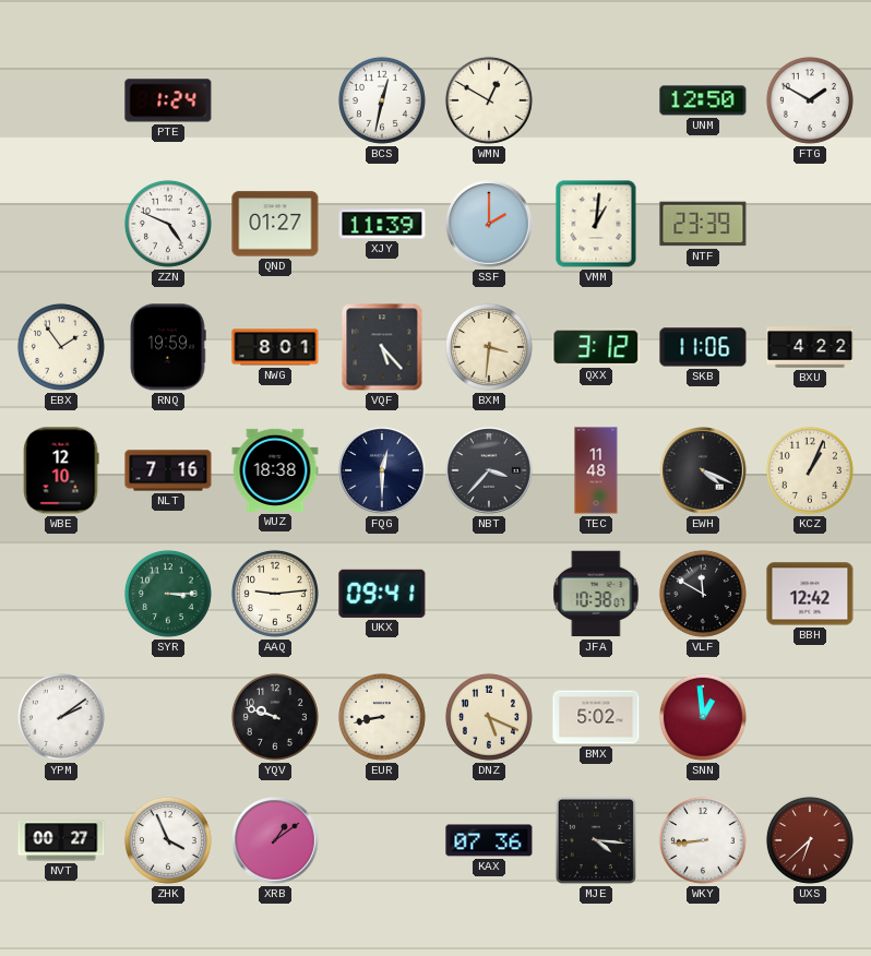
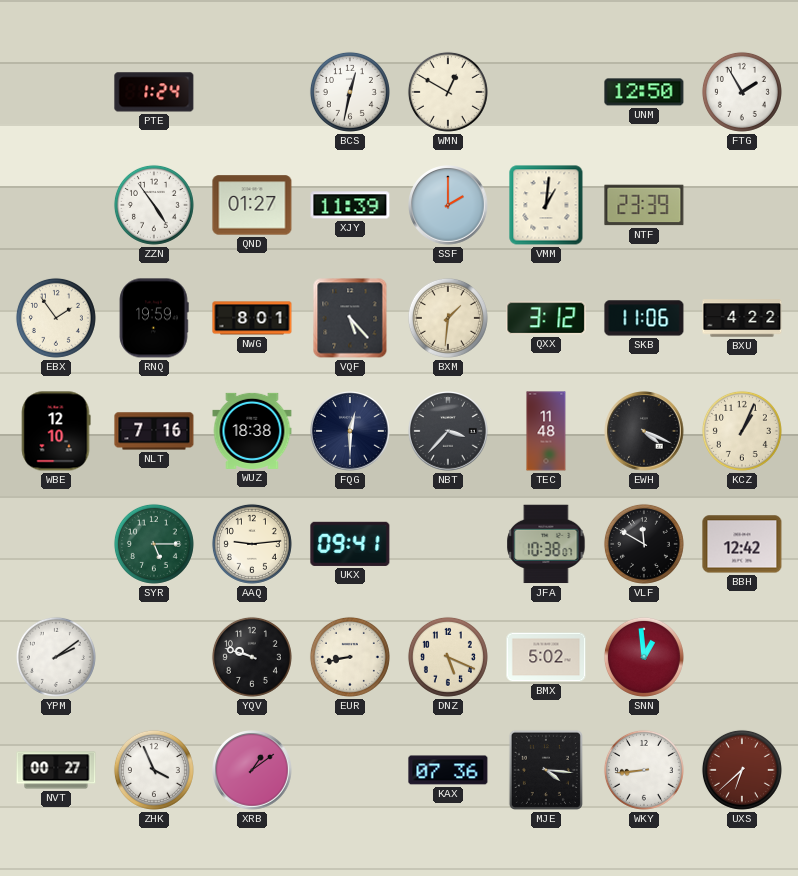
FTG: 1:50 -> 1:55
ZZN: 4:49 -> 4:54
BXM: 3:31 -> 1:31
SYR: 3:15 -> 5:15
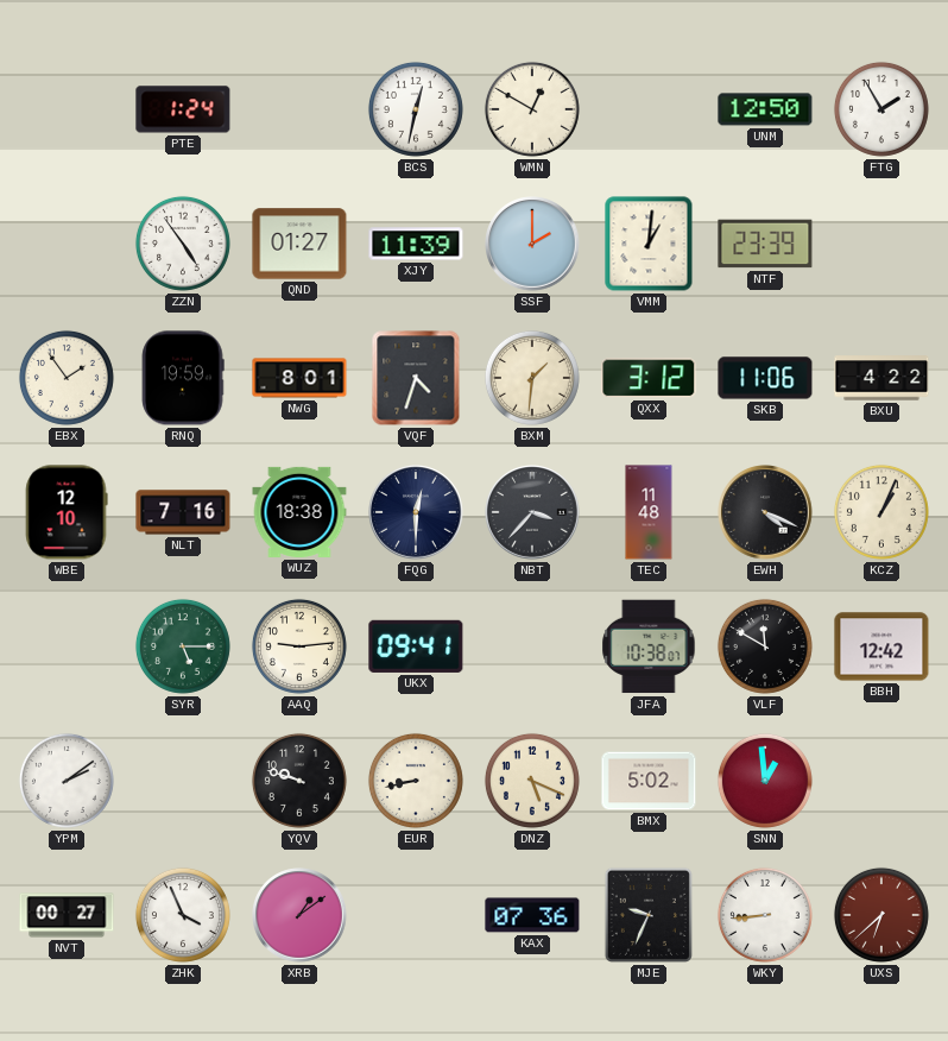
VQF: 5:23 -> 4:33
MJE: 4:16 -> 9:34
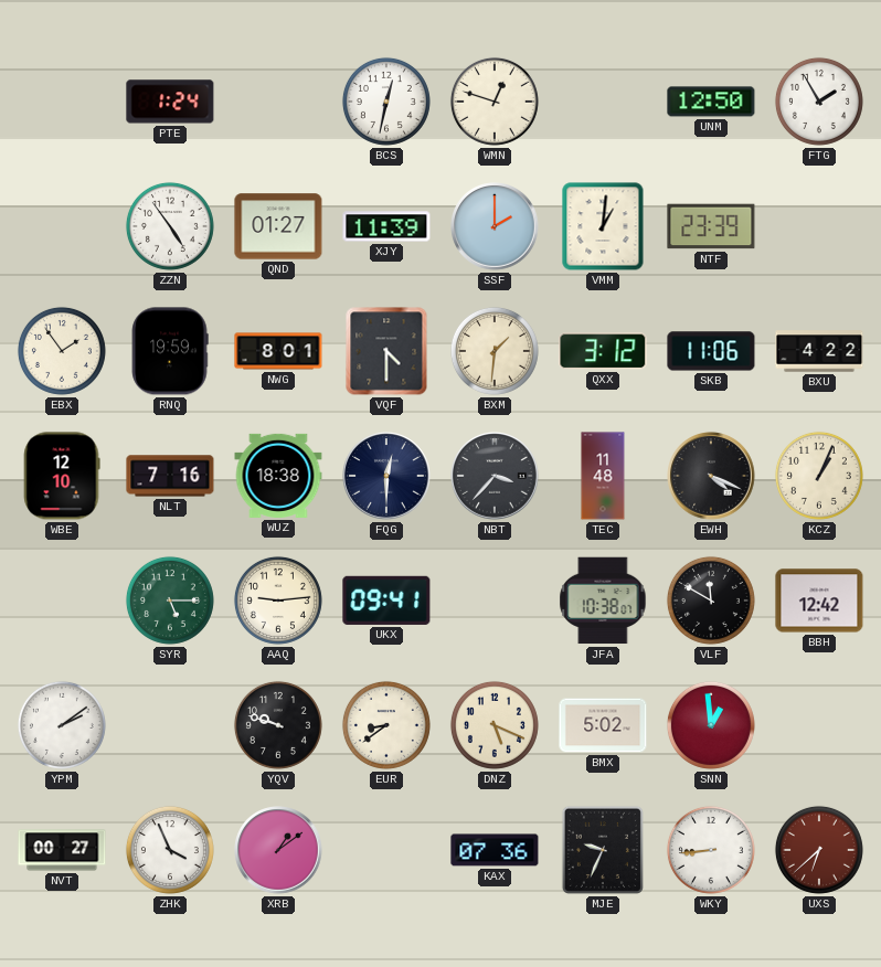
WMN: 12:50 -> 12:48
VQF: 4:33 -> 4:30
EUR: 8:43 -> 8:39
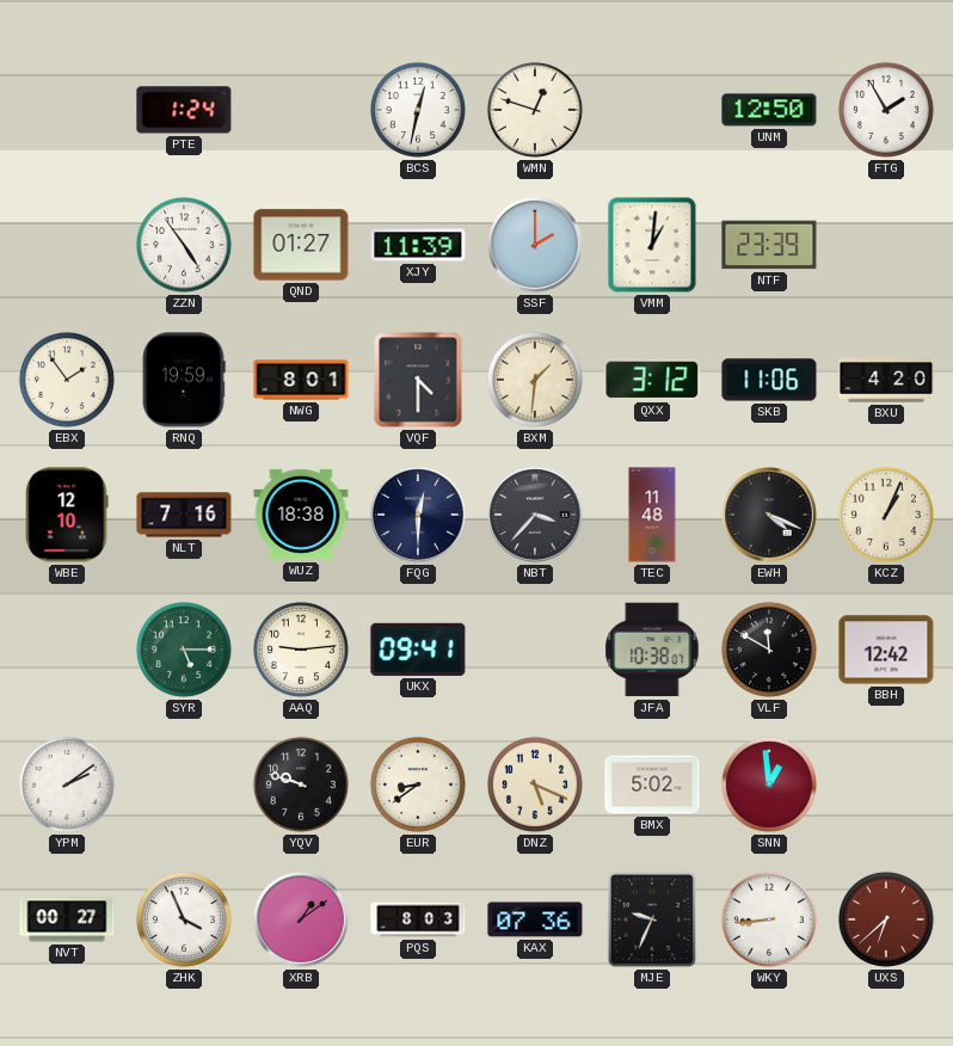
BXU: 4:22 -> 4:20
PQS: none -> 8:03
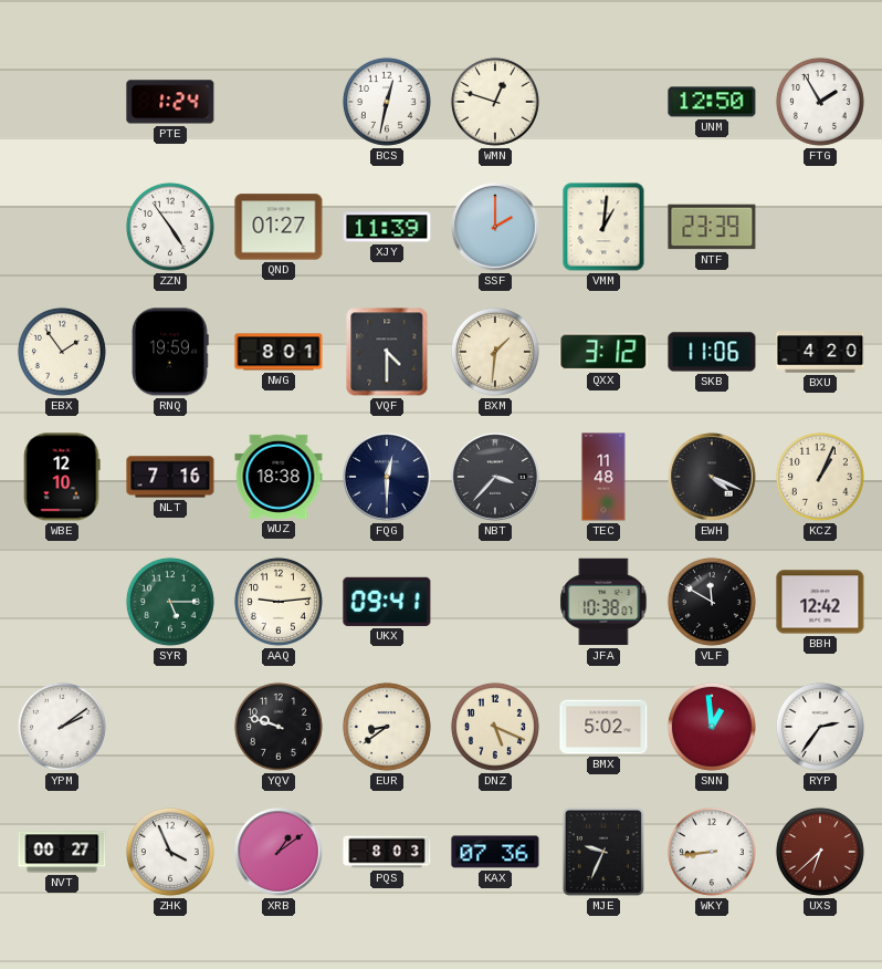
RYP: none -> 2:36
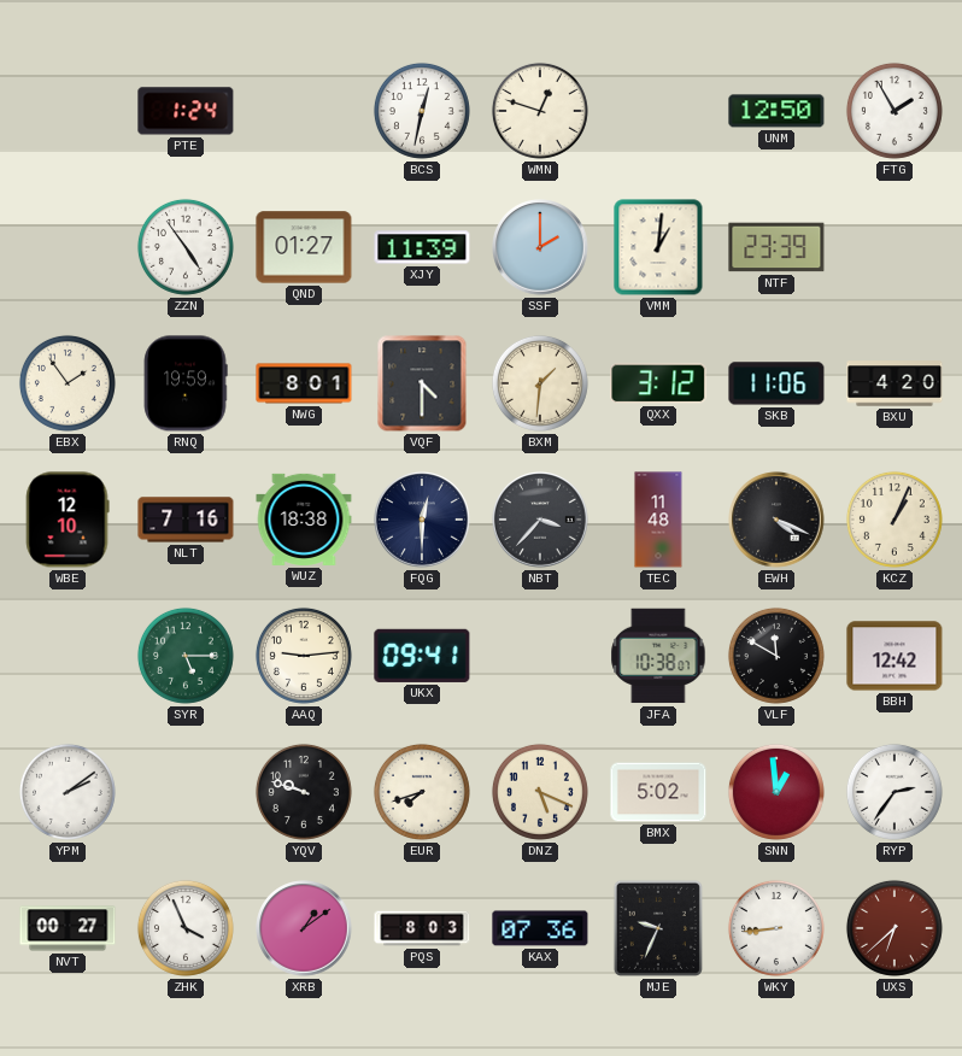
EUR: 8:39 -> 7:42
